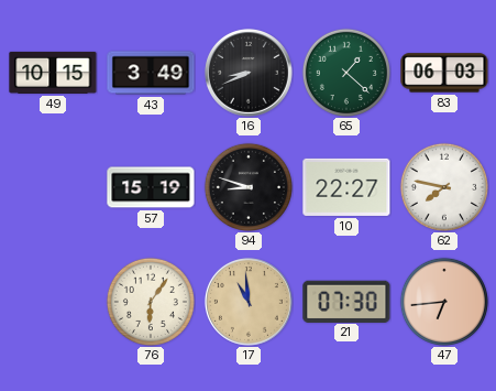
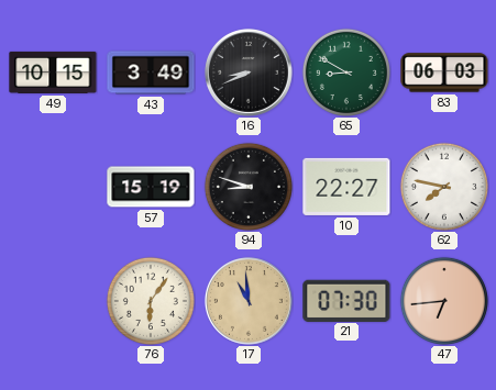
65: 1:22 -> 8:50
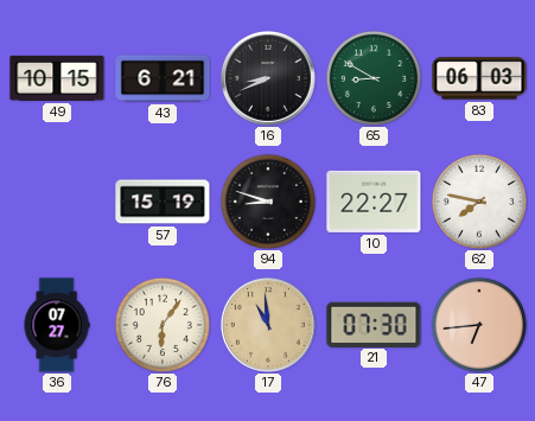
43: 3:49 -> 6:21
36: none -> 07:27
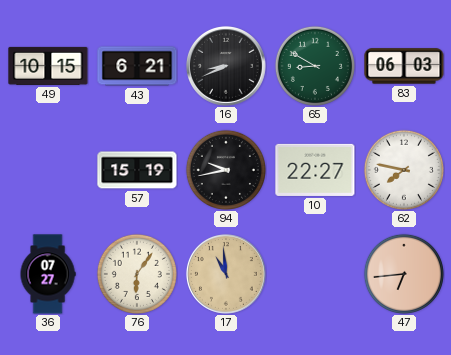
94: 8:48 -> 9:43
21: 07:30 -> none
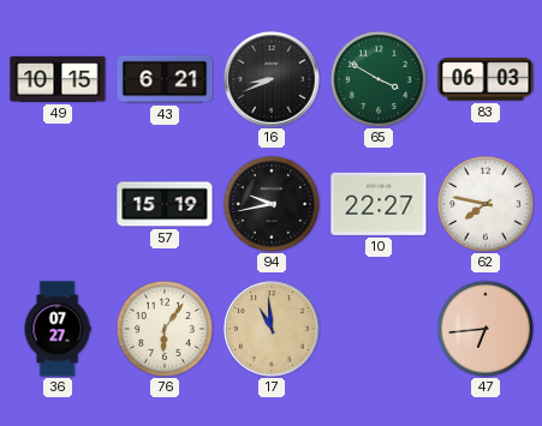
65: 8:50 -> 3:50
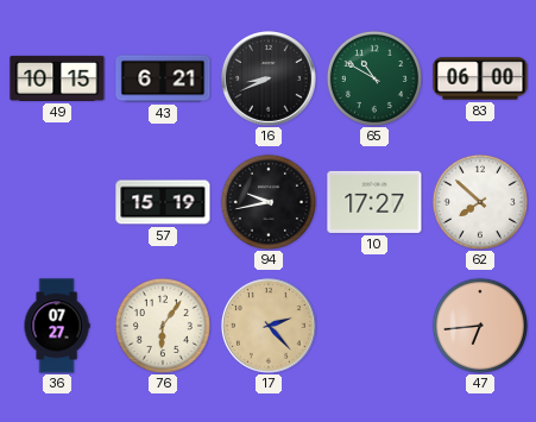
65: 3:50 -> 10:50
83: 06:03 -> 06:00
10: 22:27 -> 17:27
62: 7:47 -> 7:52
17: 10:59 -> 2:23
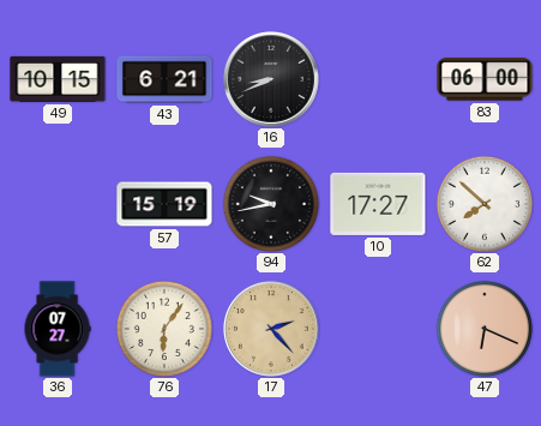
65: 10:50 -> none
47: 6:44 -> 6:19
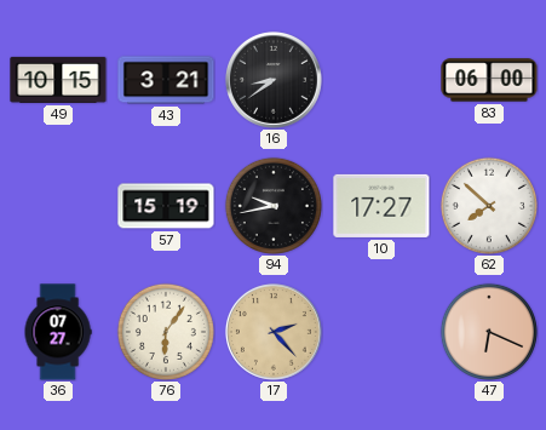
43: 6:21 -> 3:21
16: 8:41 -> 8:39
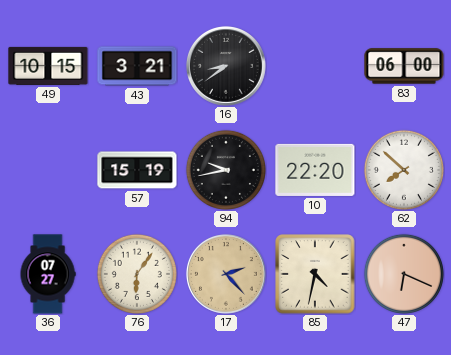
10: 17:27 -> 22:20
85: none -> 4:32
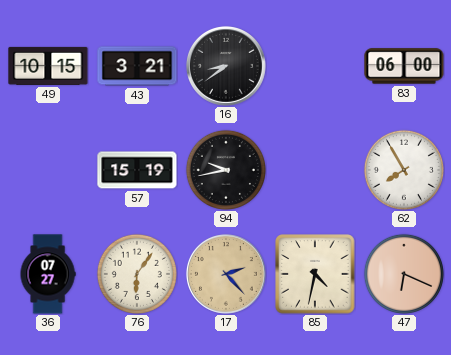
10: 22:20 -> none
62: 7:52 -> 7:55
